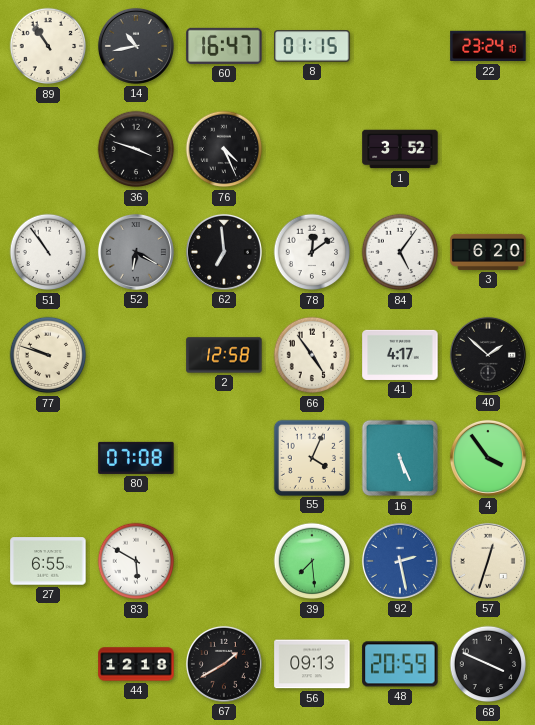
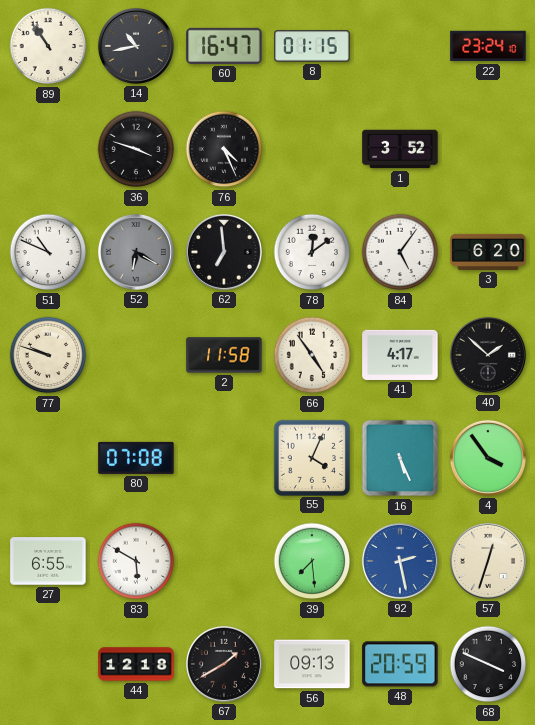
51: 10:54 -> 10:49
2: 12:58 -> 11:58
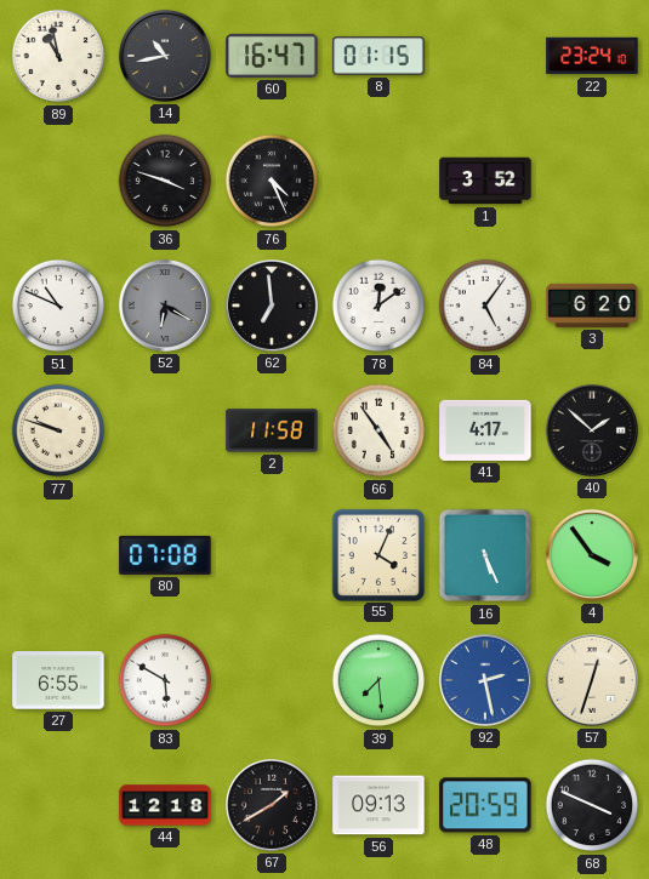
89: 10:54 -> 10:58
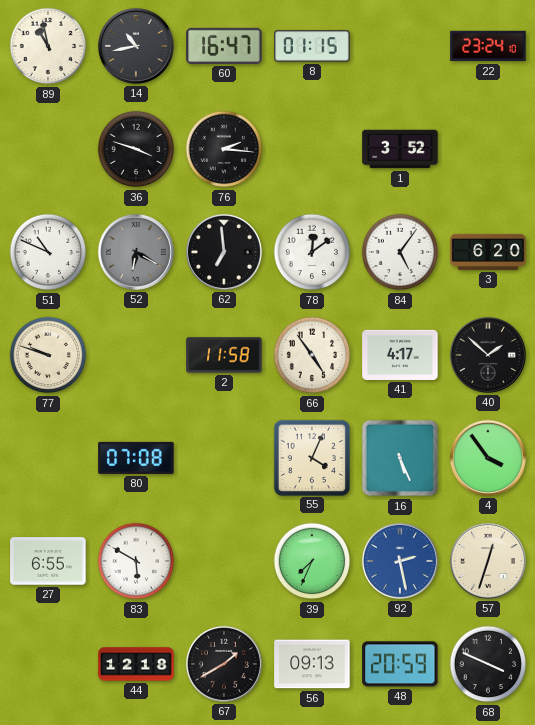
76: 4:26 -> 2:16
39: 7:29 -> 7:34
